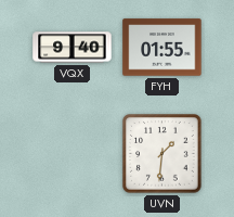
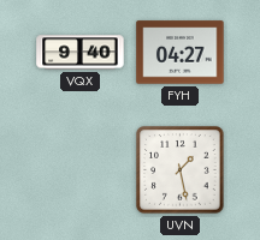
FYH: 01:55 -> 04:27
UVN: 1:31 -> 1:28
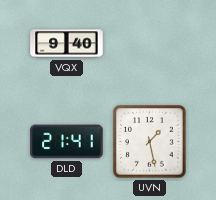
FYH: 04:27 -> none
DLD: none -> 21:41
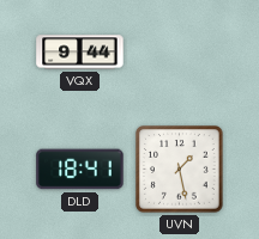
VQX: 9:40 -> 9:44
DLD: 21:41 -> 18:41
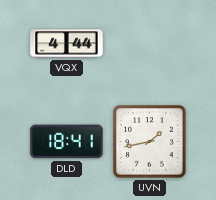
VQX: 9:44 -> 4:44
UVN: 1:28 -> 1:43
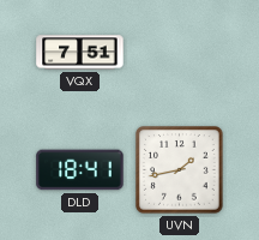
VQX: 4:44 -> 7:51
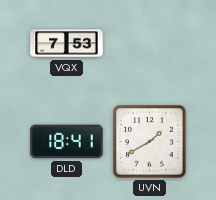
VQX: 7:51 -> 7:53
UVN: 1:43 -> 1:40
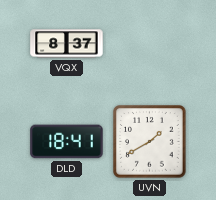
VQX: 7:53 -> 8:37
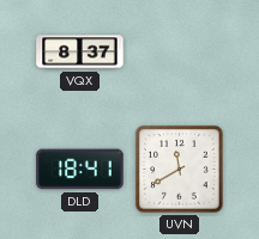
UVN: 1:40 -> 11:40
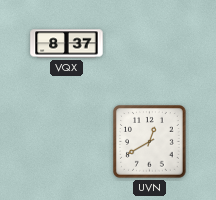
DLD: 18:41 -> none
UVN: 11:40 -> 12:40
